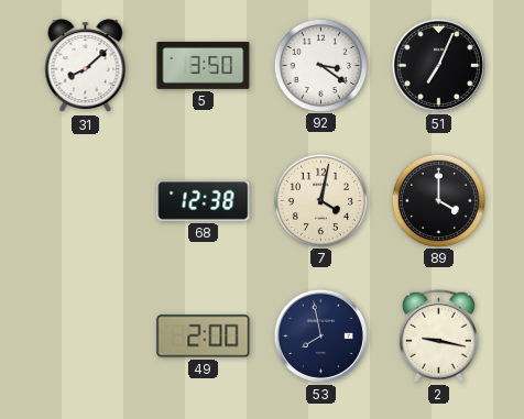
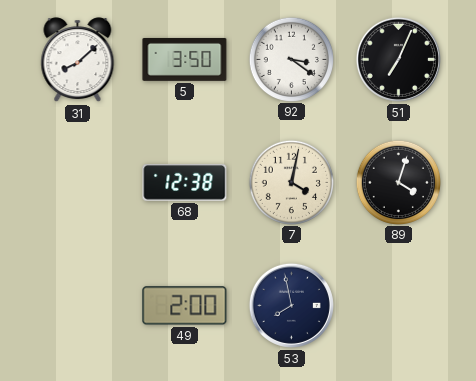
89: 4:00 -> 4:03
2: 9:17 -> none
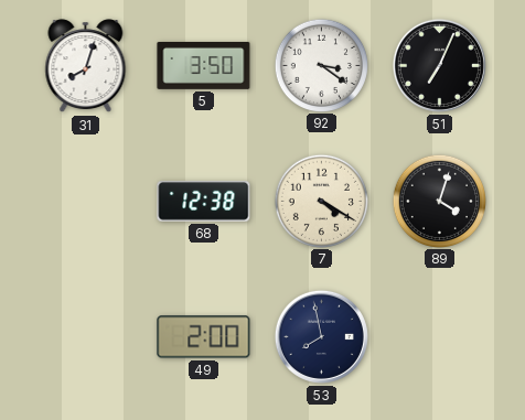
31: 8:08 -> 8:03
7: 4:02 -> 4:20
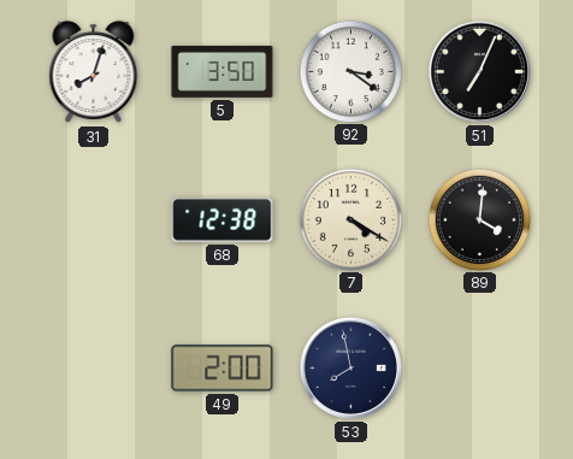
89: 4:03 -> 4:01
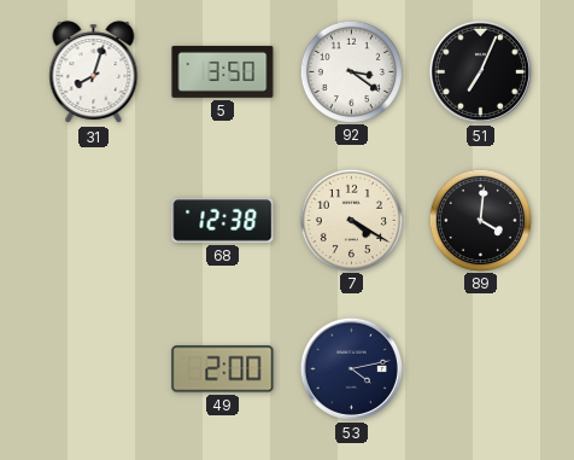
53: 7:58 -> 4:13
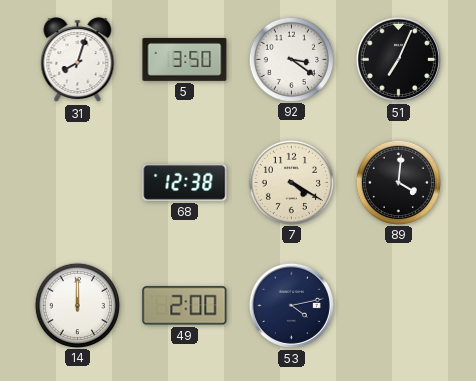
14: none -> 12:00
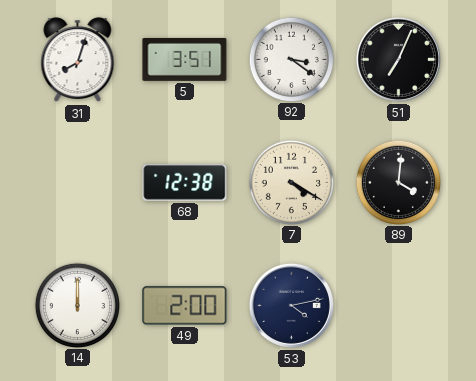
5: 3:50 -> 3:51
